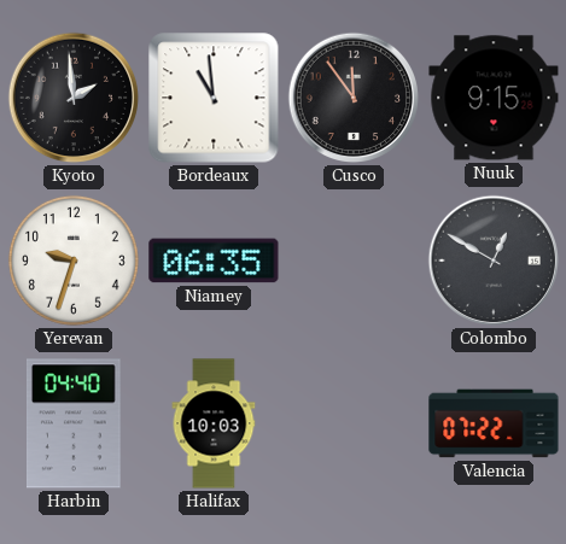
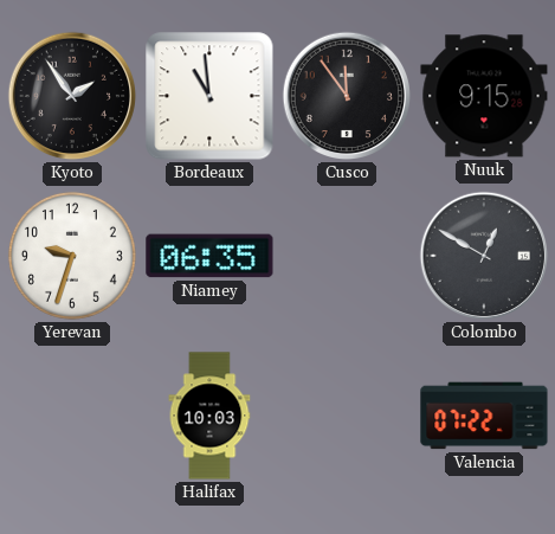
Kyoto: 1:59 -> 1:54
Harbin: 04:40 -> none
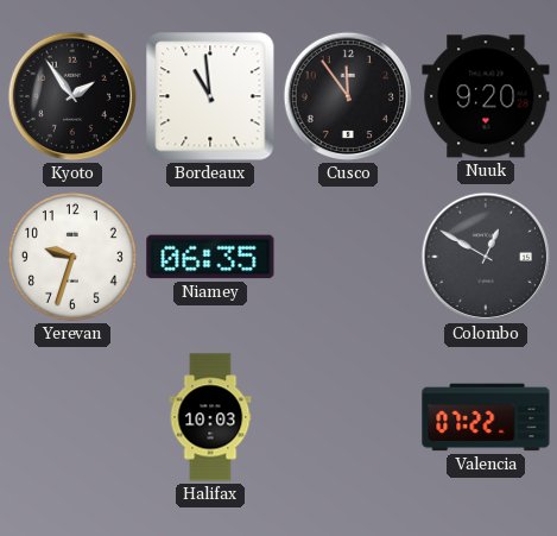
Nuuk: 9:15 -> 9:20
